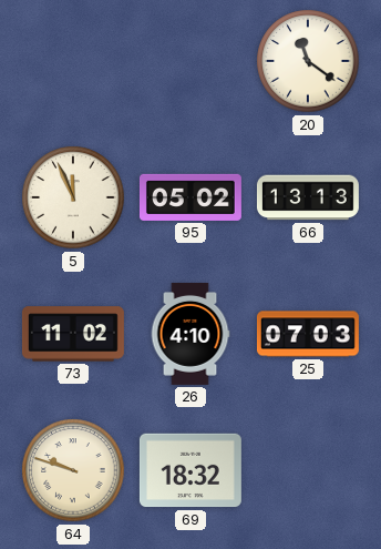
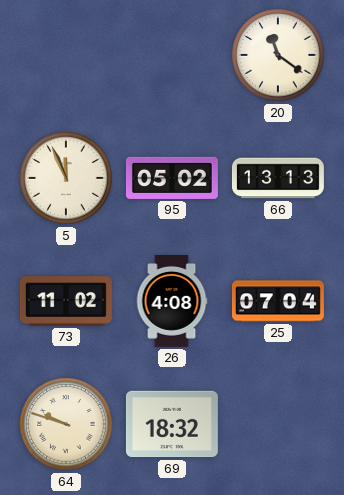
26: 4:10 -> 4:08
25: 07:03 -> 07:04
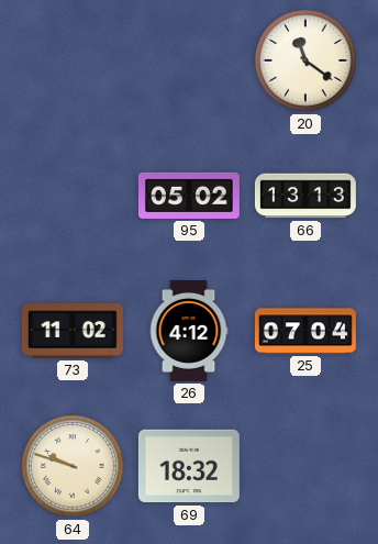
5: 11:56 -> none
26: 4:08 -> 4:12
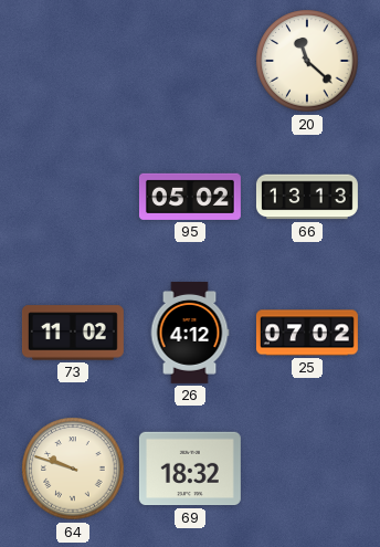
20: 11:21 -> 11:22
25: 07:04 -> 07:02
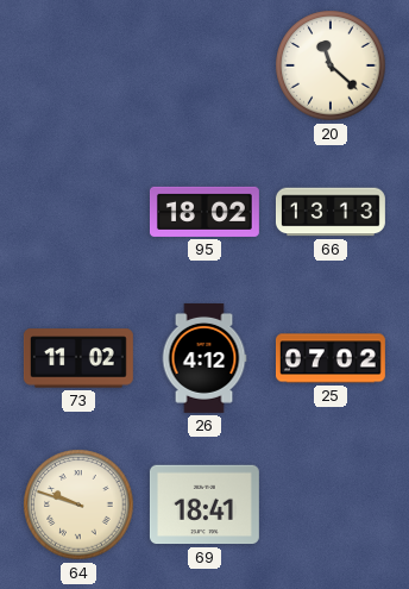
95: 05:02 -> 18:02
69: 18:32 -> 18:41
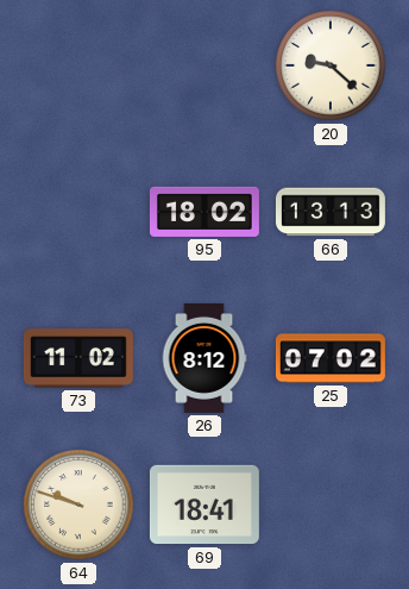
20: 11:22 -> 9:22
26: 4:12 -> 8:12
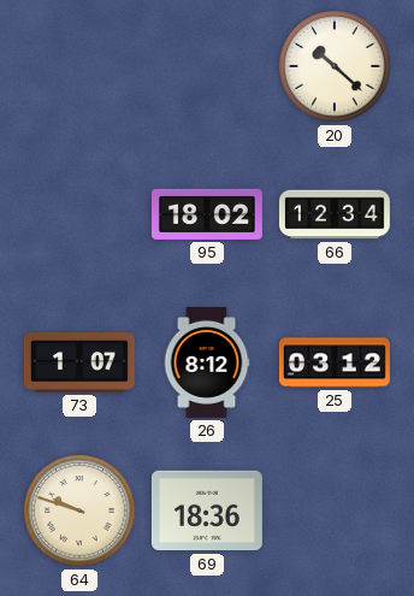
20: 9:22 -> 10:22
66: 13:13 -> 12:34
73: 11:02 -> 1:07
25: 07:02 -> 03:12
69: 18:41 -> 18:36
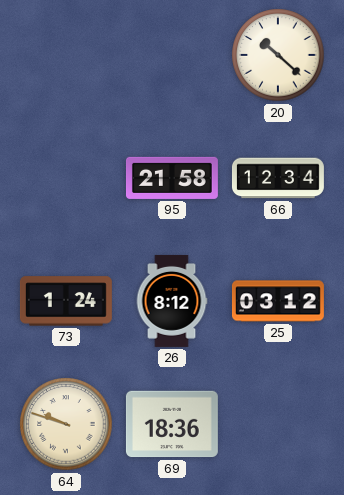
95: 18:02 -> 21:58
73: 1:07 -> 1:24
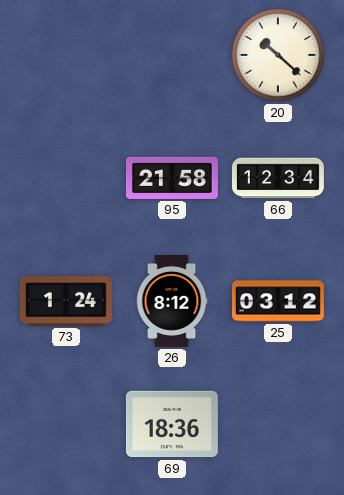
64: 9:48 -> none
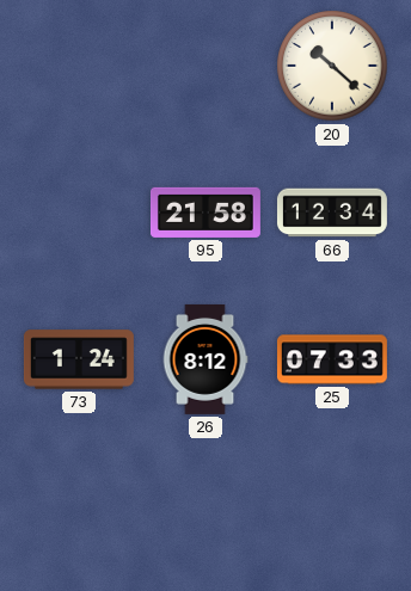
25: 03:12 -> 07:33
69: 18:36 -> none
